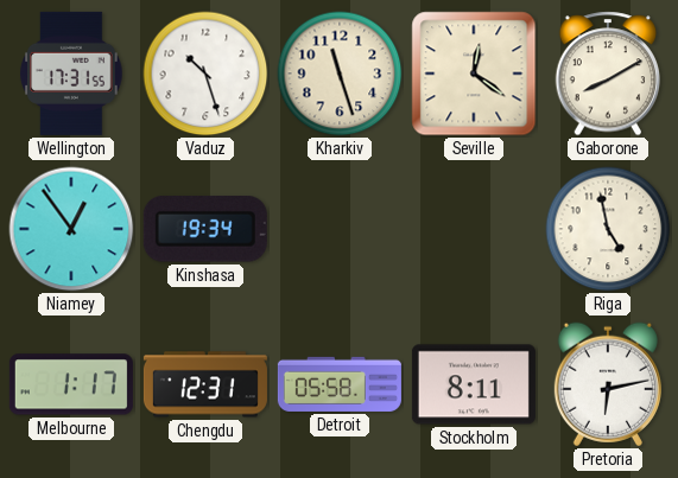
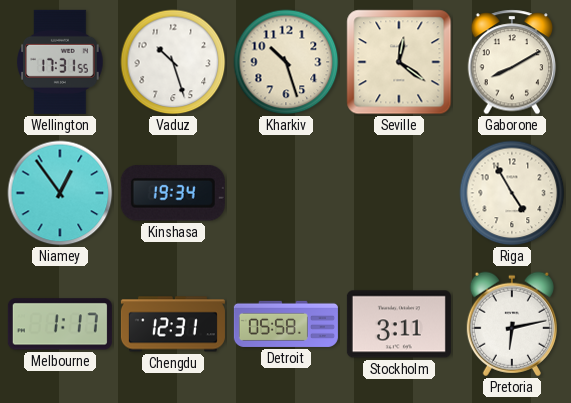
Kharkiv: 11:27 -> 10:27
Riga: 4:58 -> 4:55
Stockholm: 8:11 -> 3:11
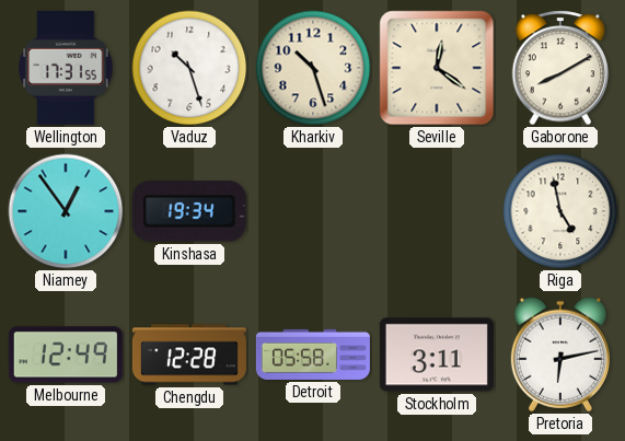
Riga: 4:55 -> 4:58
Melbourne: 1:17 -> 12:49
Chengdu: 12:31 -> 12:28
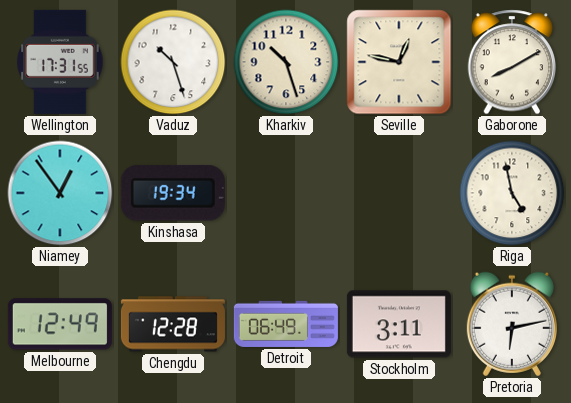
Seville: 12:21 -> 12:47
Detroit: 05:58 -> 06:49
